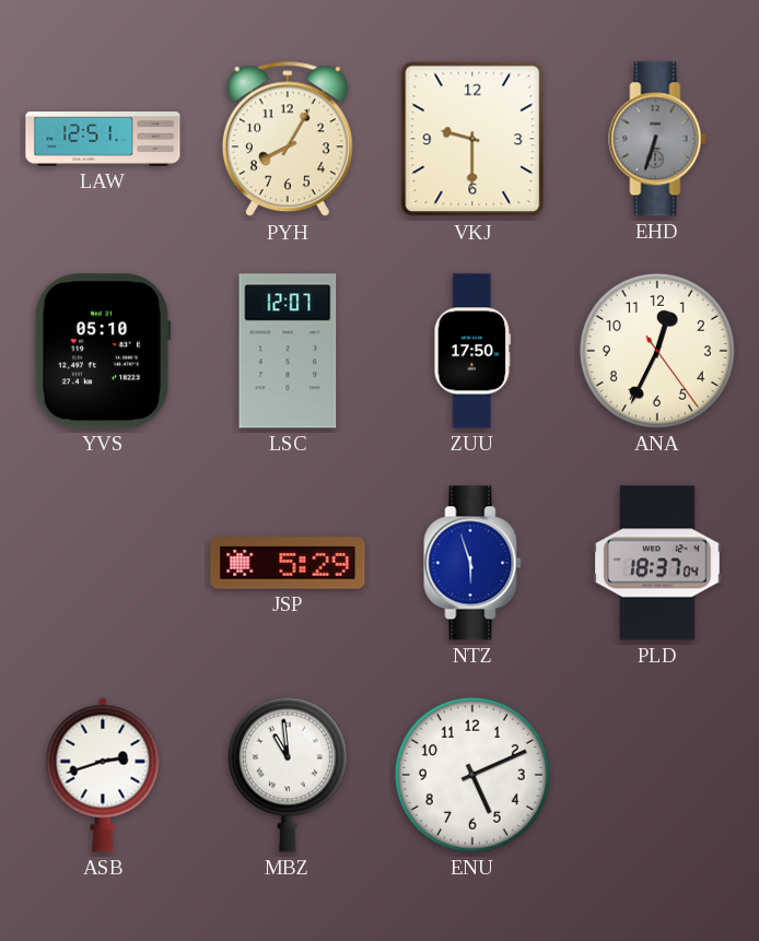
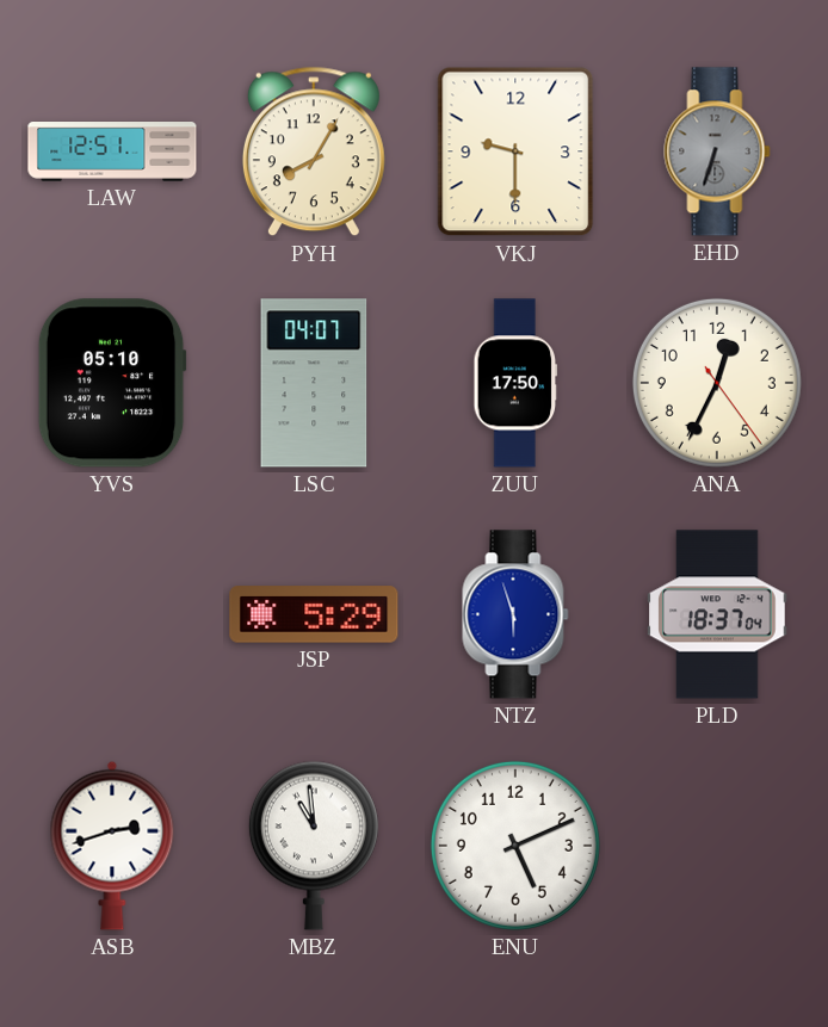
LSC: 12:07 -> 04:07
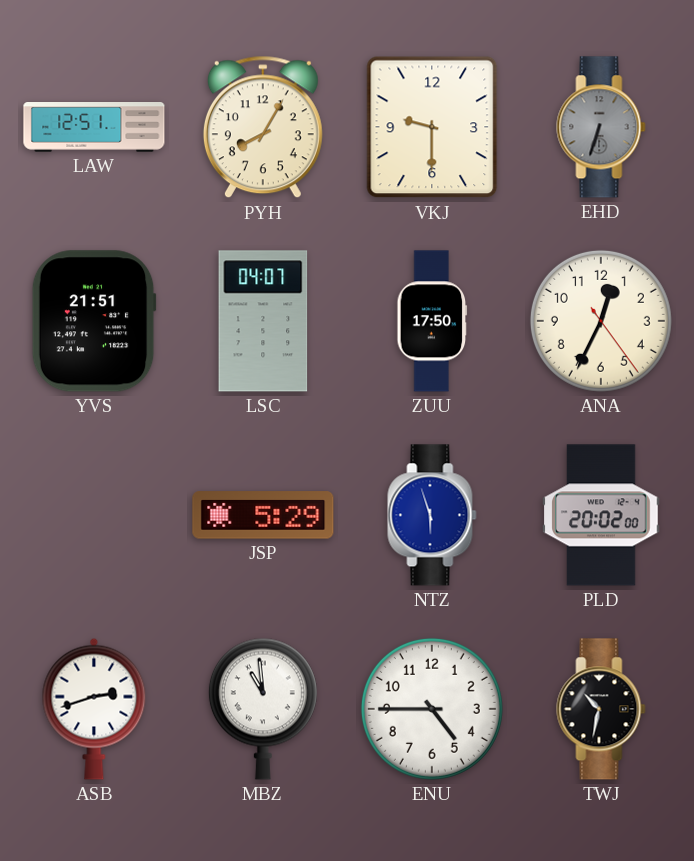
YVS: 05:10 -> 21:51
PLD: 18:37 -> 20:02
ENU: 5:11 -> 4:45
TWJ: none -> 10:32
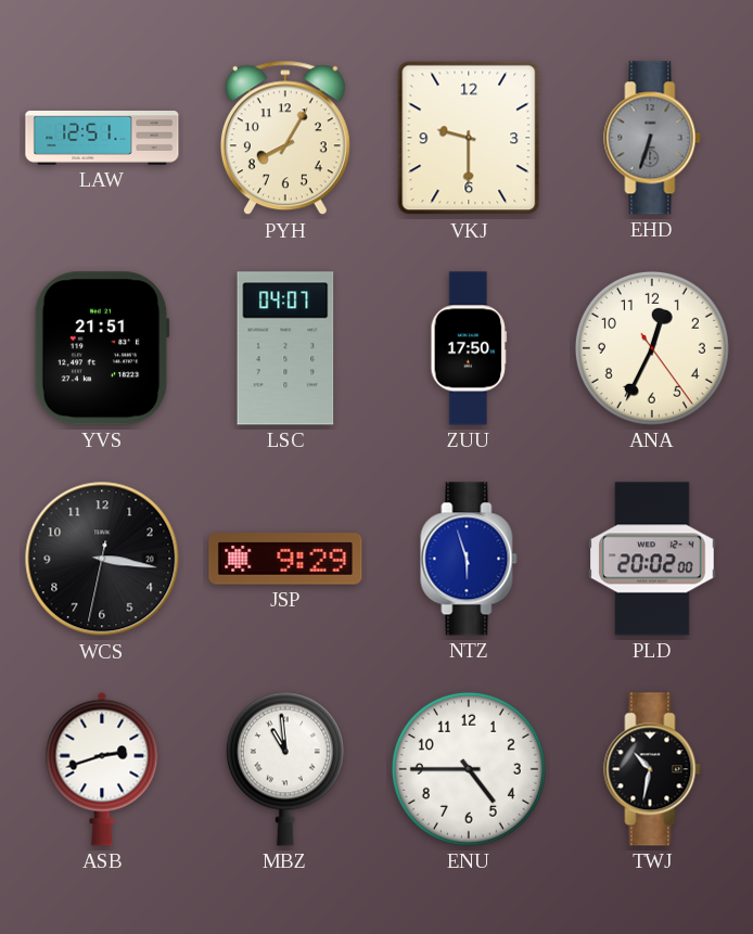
WCS: none -> 3:16
JSP: 5:29 -> 9:29
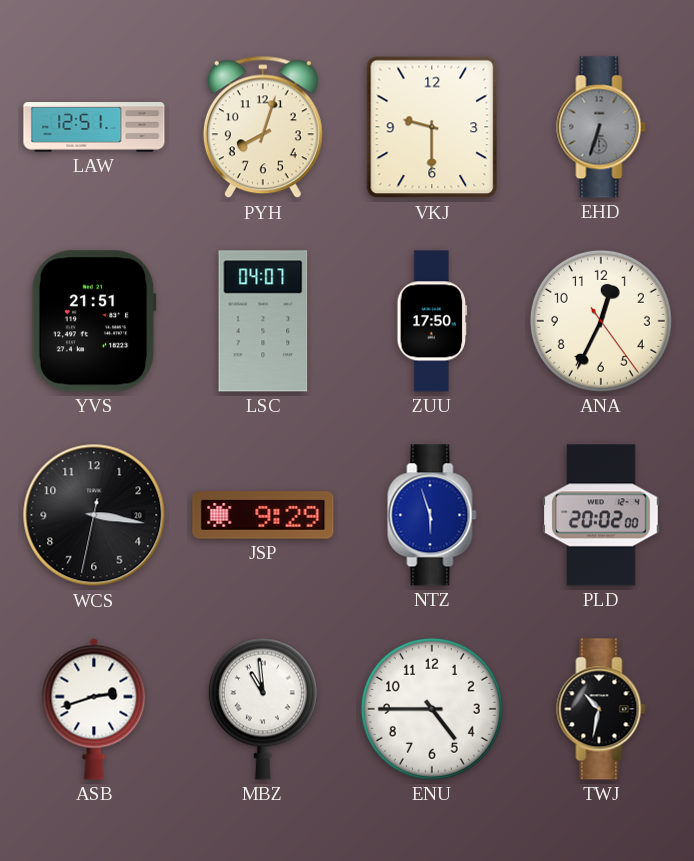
PYH: 8:05 -> 8:03
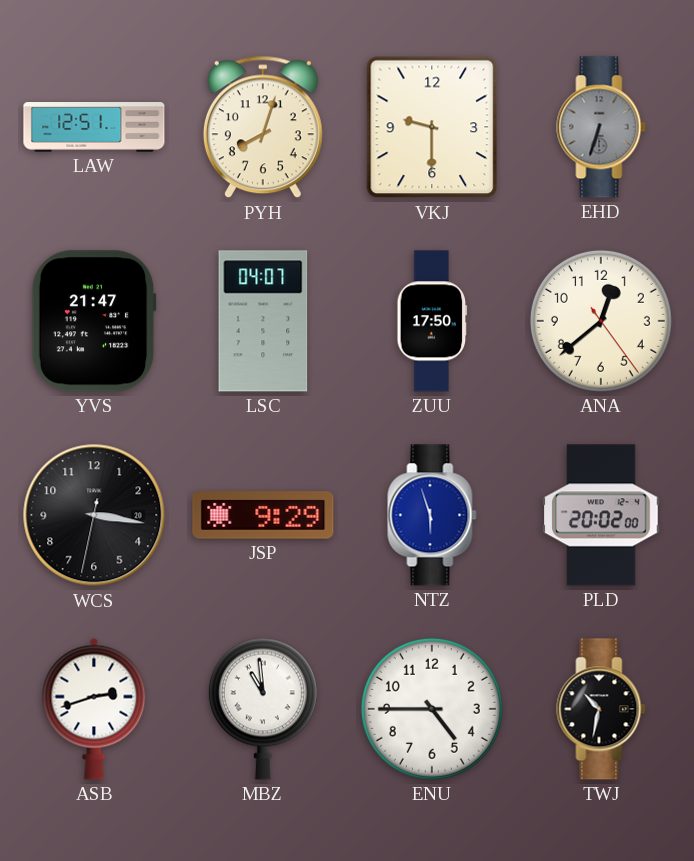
YVS: 21:51 -> 21:47
ANA: 12:34 -> 12:38
